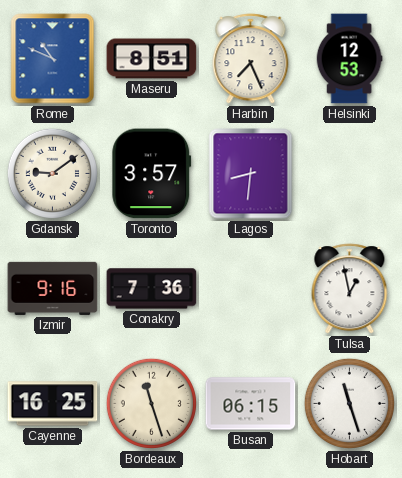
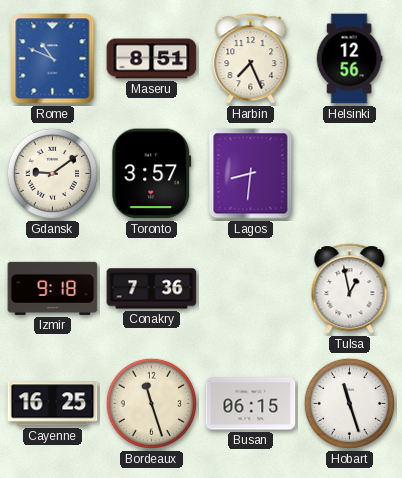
Helsinki: 12:53 -> 12:56
Izmir: 9:16 -> 9:18
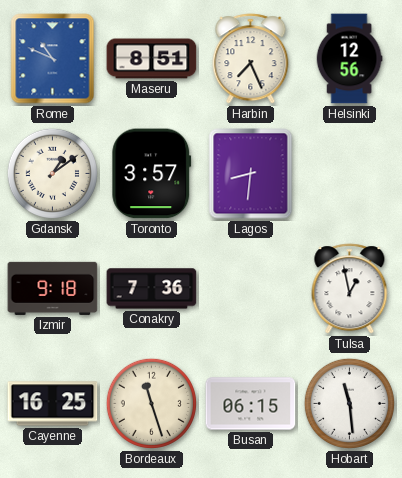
Gdansk: 9:09 -> 1:09
Hobart: 11:27 -> 11:29
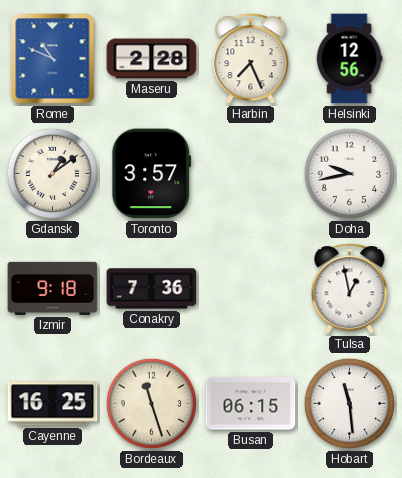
Maseru: 8:51 -> 2:28
Lagos: 8:31 -> none
Doha: none -> 9:43
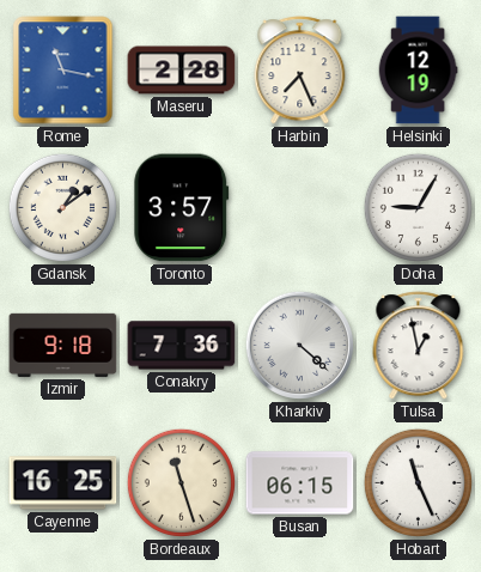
Rome: 10:49 -> 11:17
Helsinki: 12:56 -> 12:19
Doha: 9:43 -> 9:05
Kharkiv: none -> 4:22
Hobart: 11:29 -> 11:26
